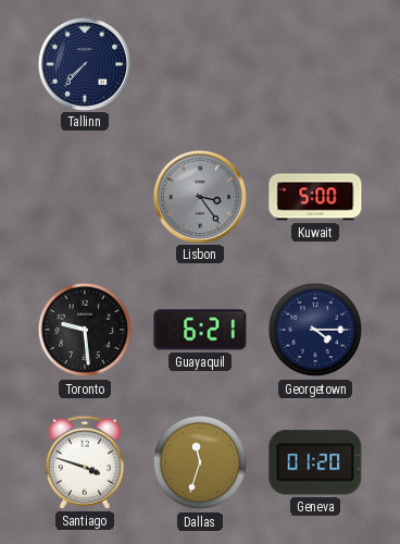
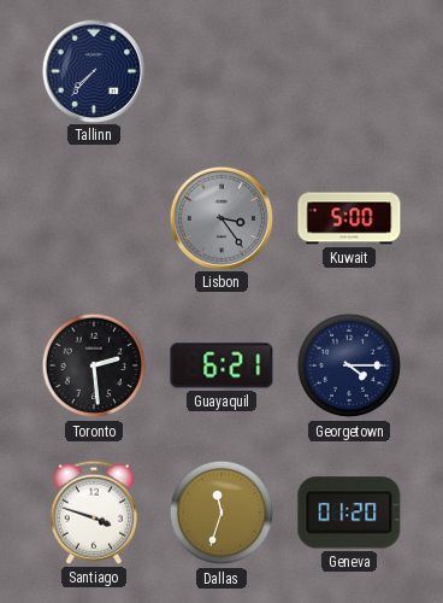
Toronto: 9:29 -> 2:29
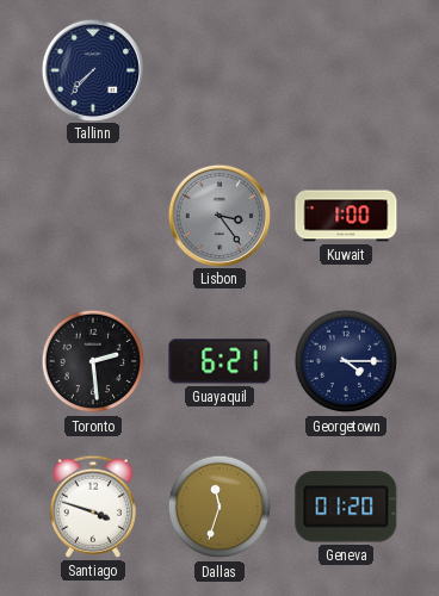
Kuwait: 5:00 -> 1:00
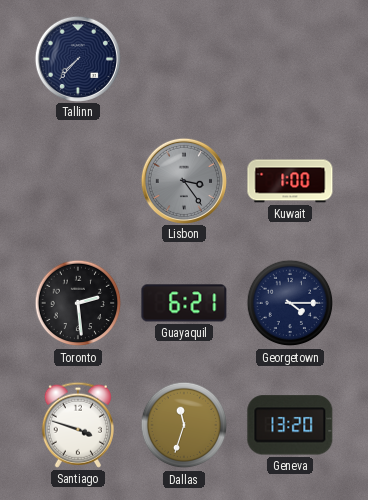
Geneva: 01:20 -> 13:20
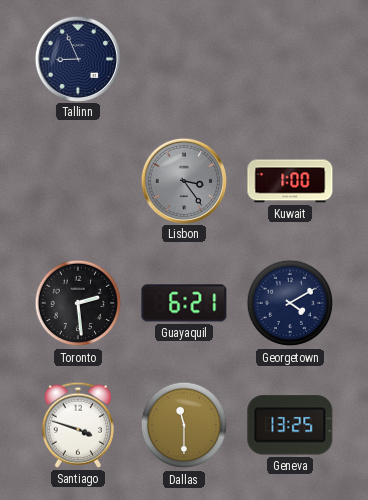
Tallinn: 7:37 -> 8:56
Georgetown: 4:15 -> 4:10
Dallas: 11:33 -> 11:30
Geneva: 13:20 -> 13:25
